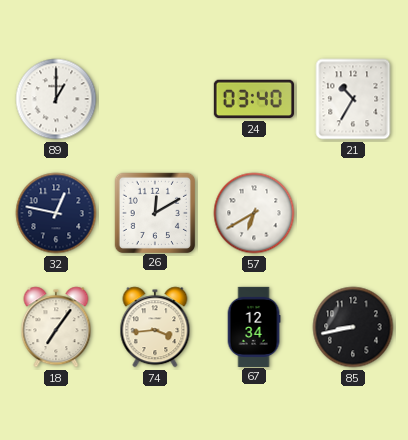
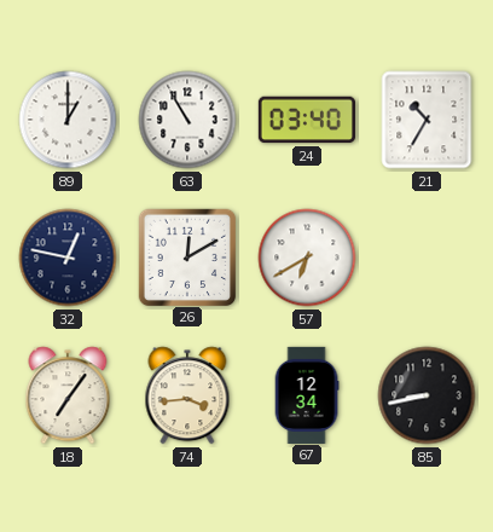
63: none -> 10:55
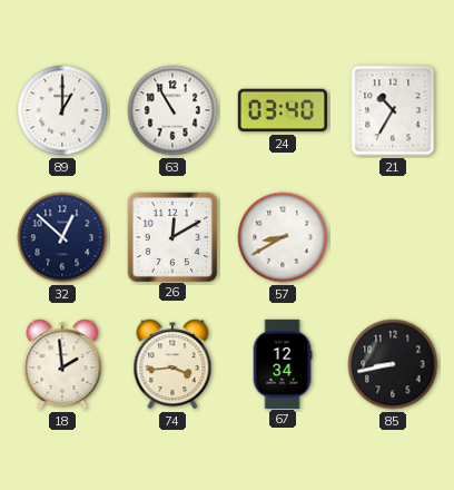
32: 12:47 -> 12:52
57: 6:40 -> 8:40
18: 7:06 -> 1:59
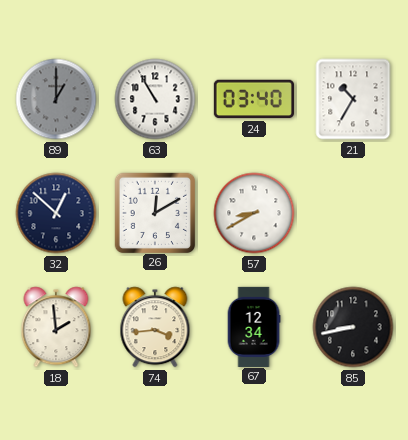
89 dial: white -> grey
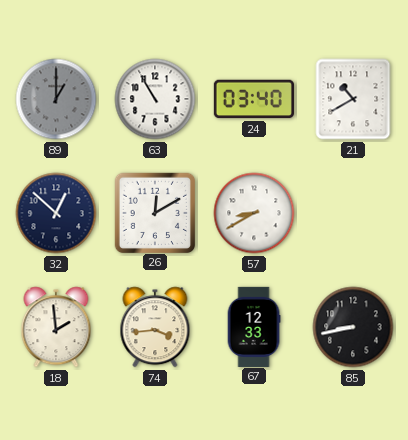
21: 10:35 -> 10:40
67: 12:34 -> 12:33
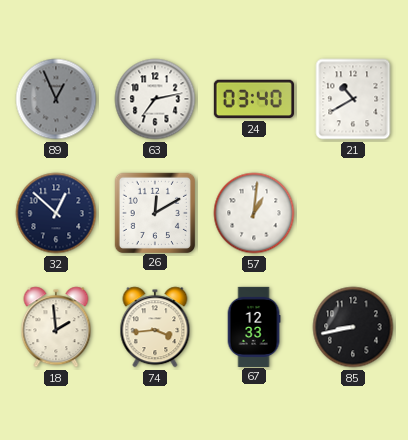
89: 1:00 -> 12:56
63: 10:55 -> 7:13
57: 8:40 -> 1:01
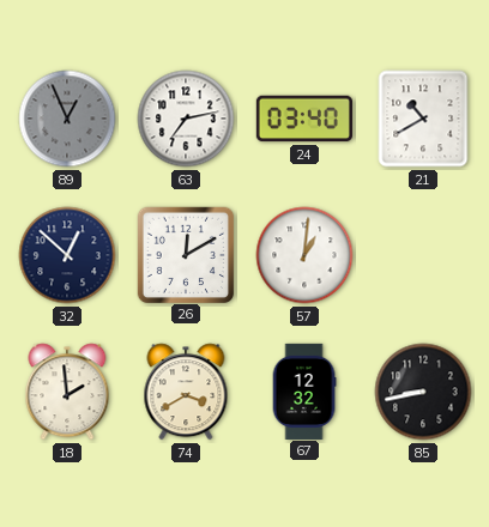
74: 3:44 -> 3:40
67: 12:33 -> 12:32
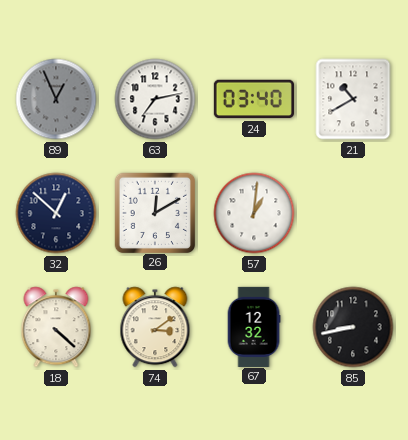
18: 1:59 -> 4:22
74: 3:40 -> 3:09
